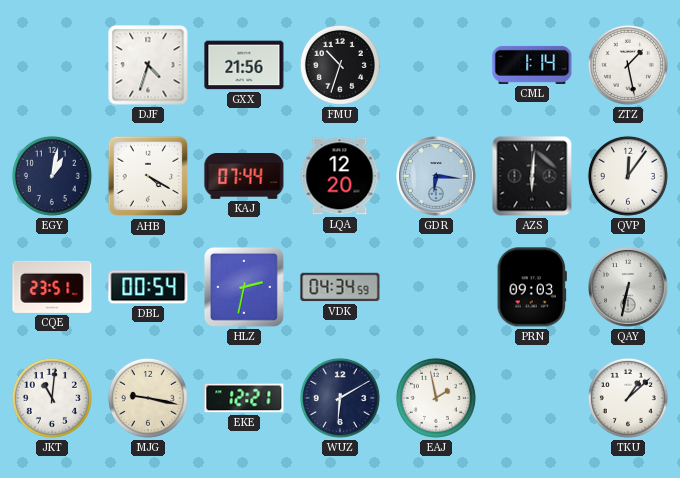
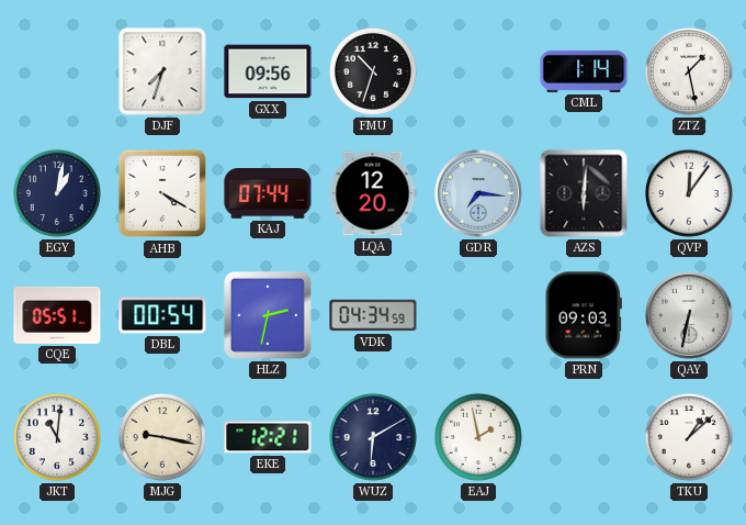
DJF: 4:33 -> 7:33
GXX: 21:56 -> 09:56
GDR: 6:16 -> 7:16
CQE: 23:51 -> 05:51
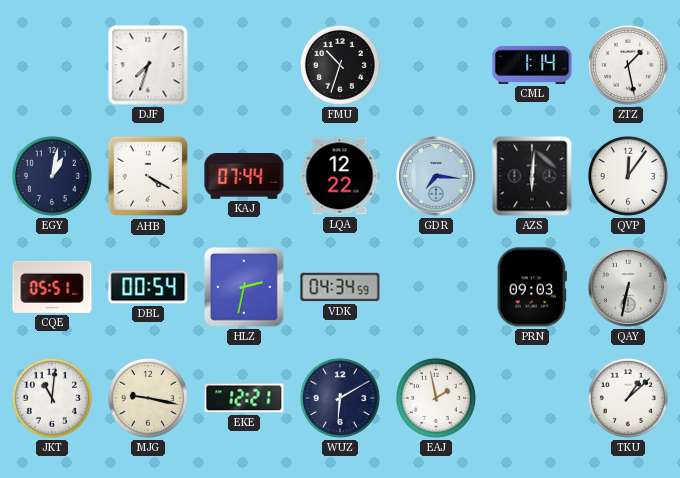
GXX: 09:56 -> none
LQA: 12:20 -> 12:22
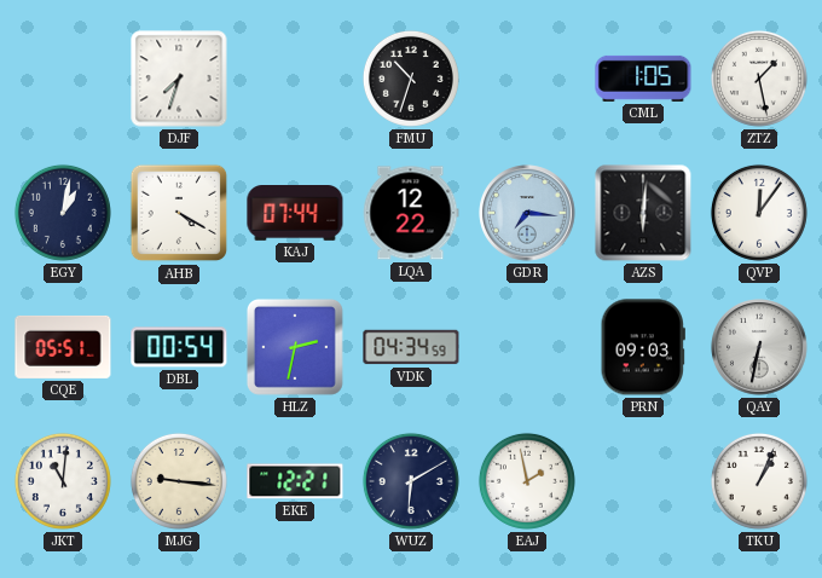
CML: 1:14 -> 1:05
MJG: 9:17 -> 9:16
TKU: 1:08 -> 1:04
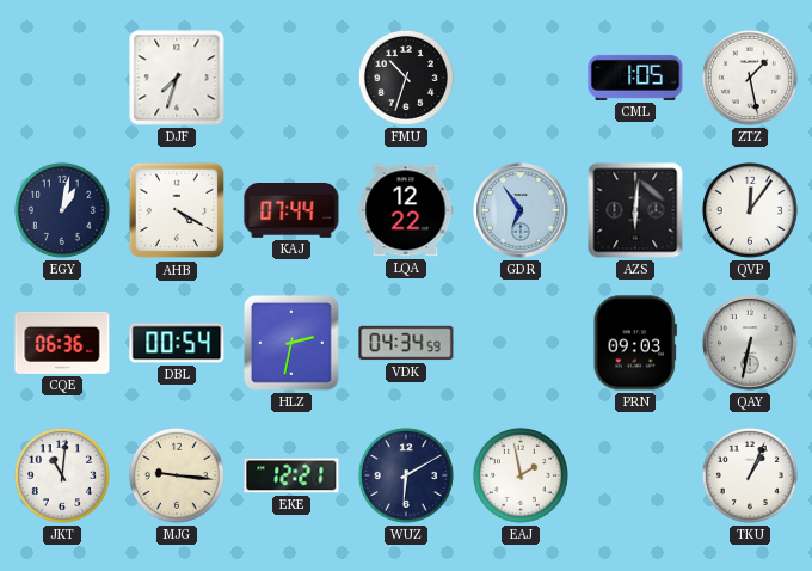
GDR: 7:16 -> 6:54
CQE: 05:51 -> 06:36
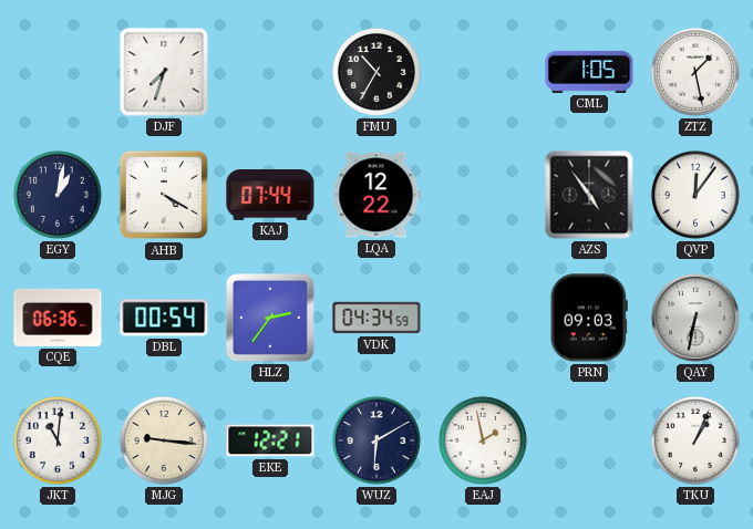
FMU: 10:33 -> 10:35
GDR: 6:54 -> none
AZS: 6:01 -> 4:54
HLZ: 2:32 -> 2:36
